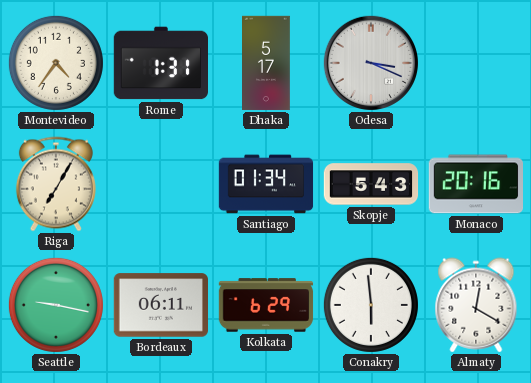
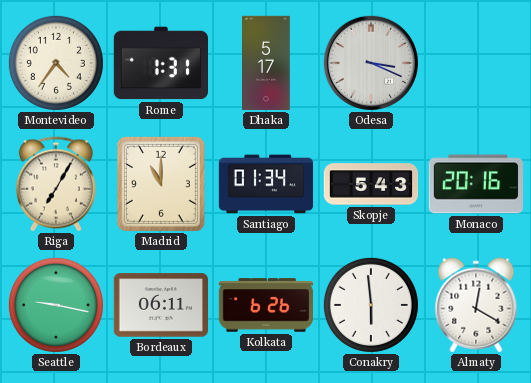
Madrid: none -> 11:00
Kolkata: 6:29 -> 6:26
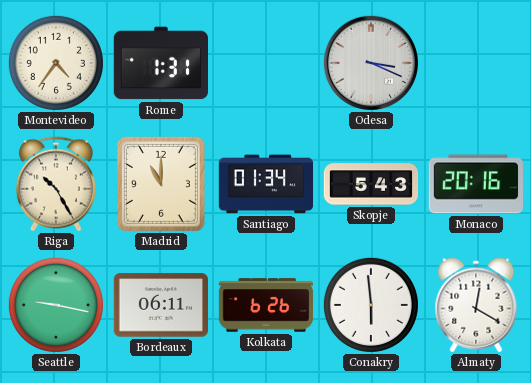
Dhaka: 5:17 -> none
Riga: 7:05 -> 10:25
